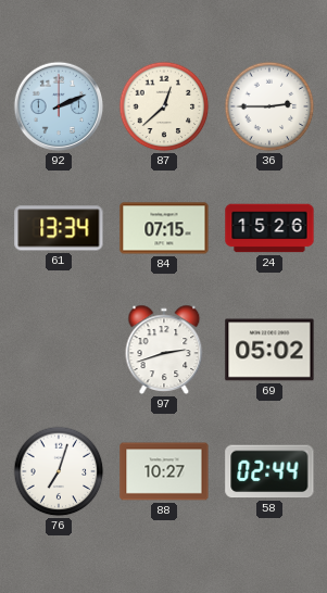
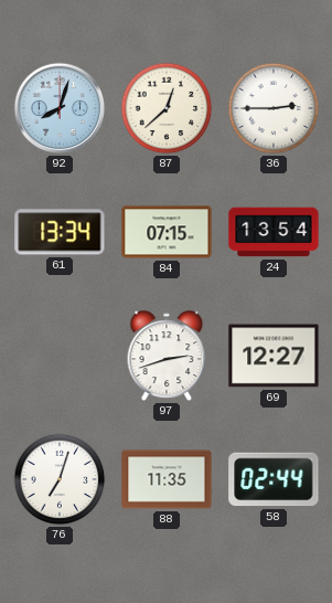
92: 2:11 -> 8:03
24: 15:26 -> 13:54
69: 05:02 -> 12:27
88: 10:27 -> 11:35
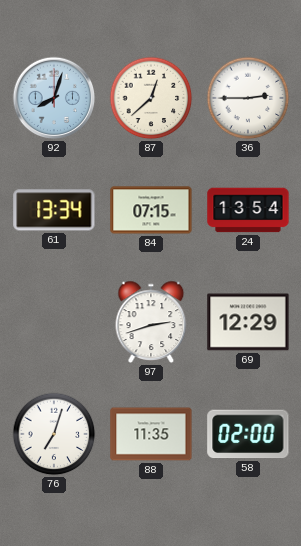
69: 12:27 -> 12:29
58: 02:44 -> 02:00
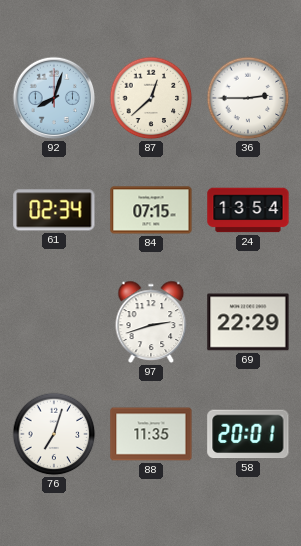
61: 13:34 -> 02:34
69: 12:29 -> 22:29
58: 02:00 -> 20:01
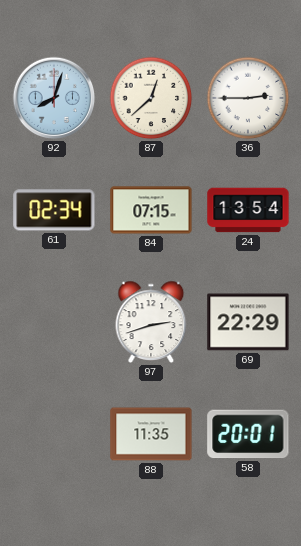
76: 7:03 -> none
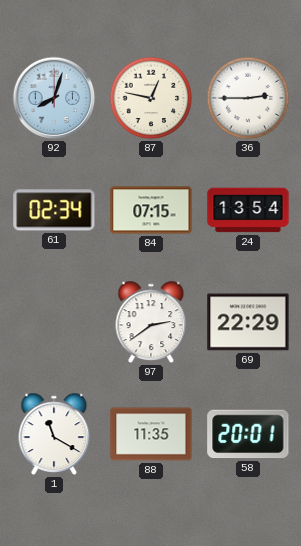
87: 12:38 -> 12:47
97: 2:42 -> 2:39
1: none -> 11:20
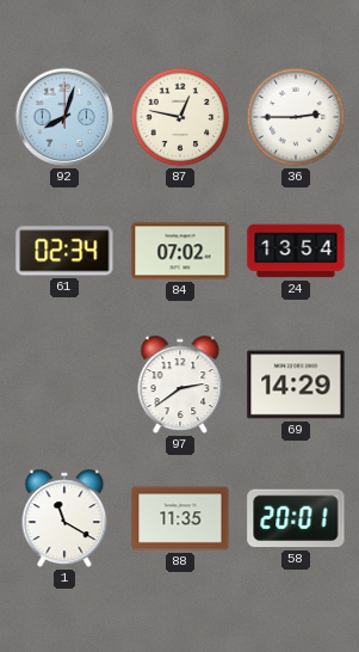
84: 07:15 -> 07:02
69: 22:29 -> 14:29
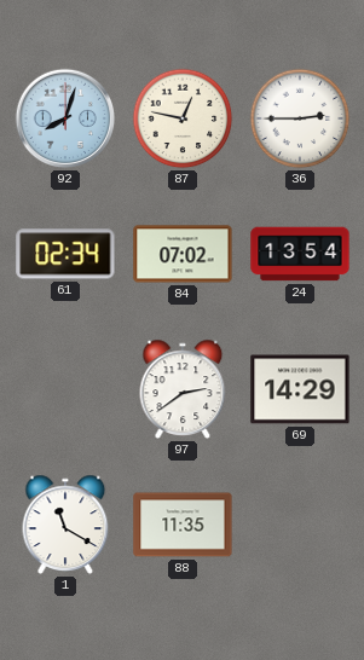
58: 20:01 -> none
